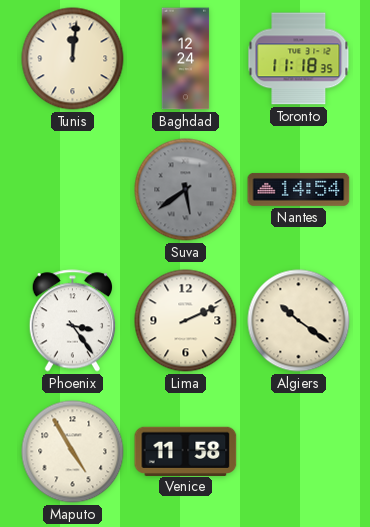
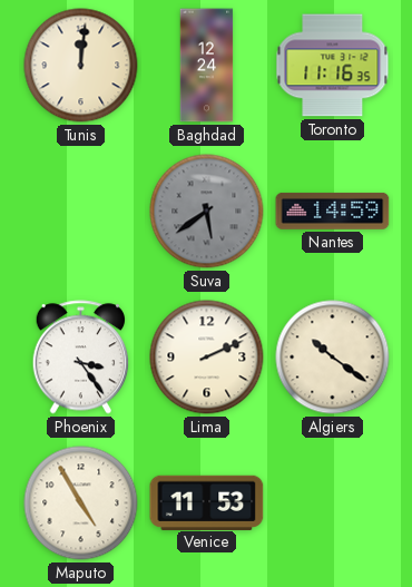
Toronto: 11:18 -> 11:16
Nantes: 14:54 -> 14:59
Venice: 11:58 -> 11:53
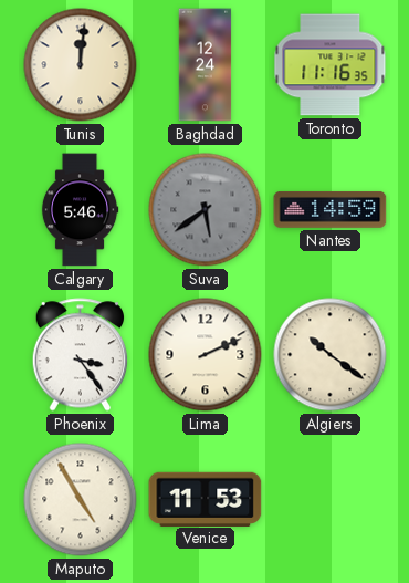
Calgary: none -> 5:46
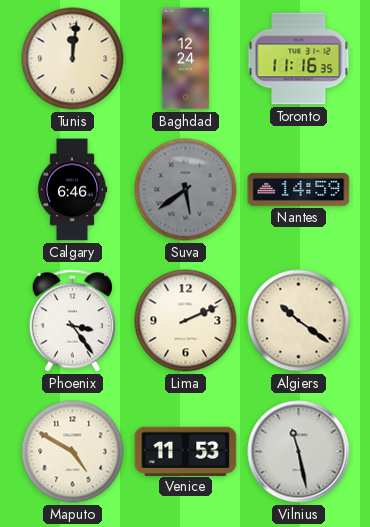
Calgary: 5:46 -> 6:46
Maputo: 4:55 -> 4:50
Vilnius: none -> 11:28
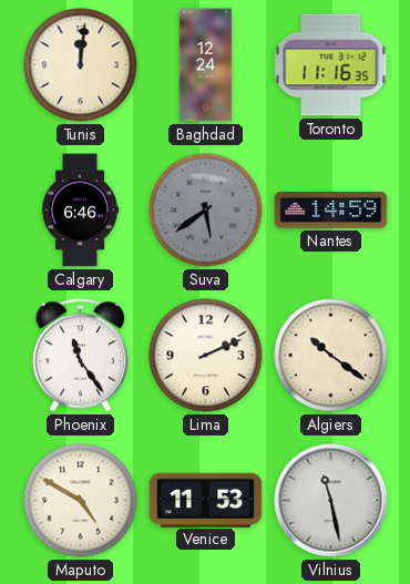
Phoenix: 3:24 -> 11:24
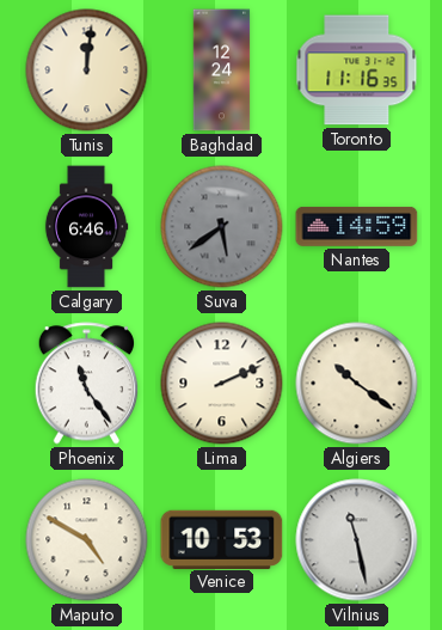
Venice: 11:53 -> 10:53
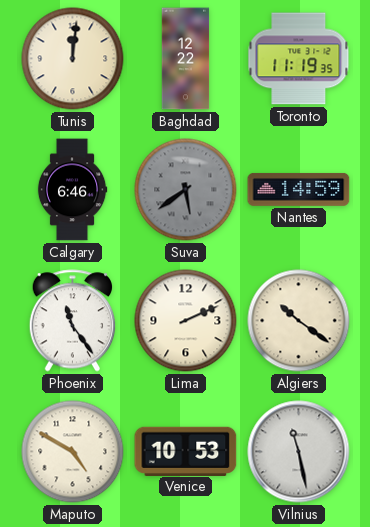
Baghdad: 12:24 -> 12:22
Toronto: 11:16 -> 11:19
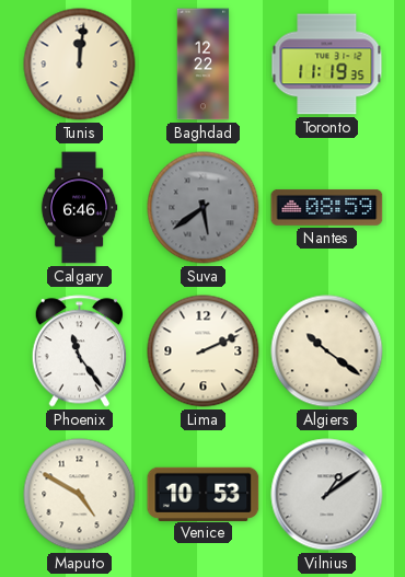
Nantes: 14:59 -> 08:59
Vilnius: 11:28 -> 1:09
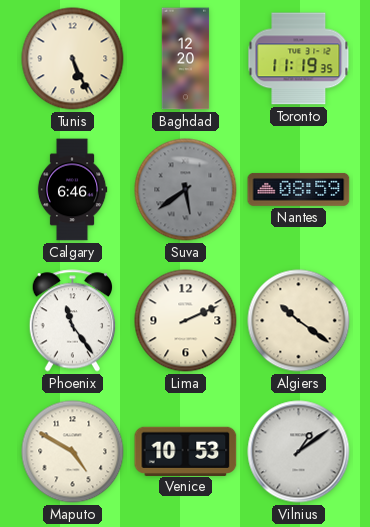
Tunis: 12:01 -> 5:26
Baghdad: 12:22 -> 12:20
